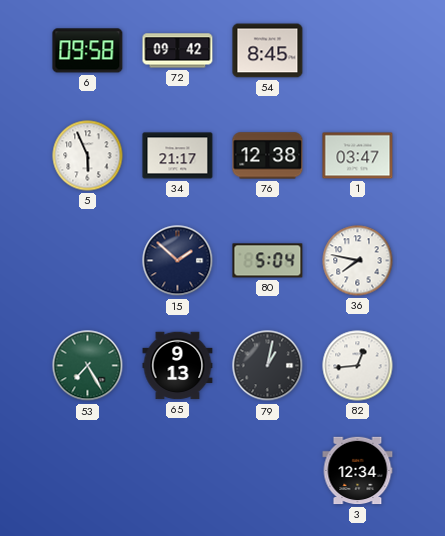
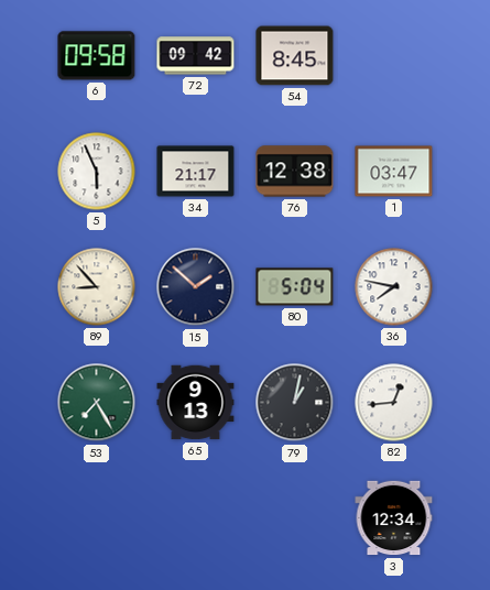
89: none -> 8:53
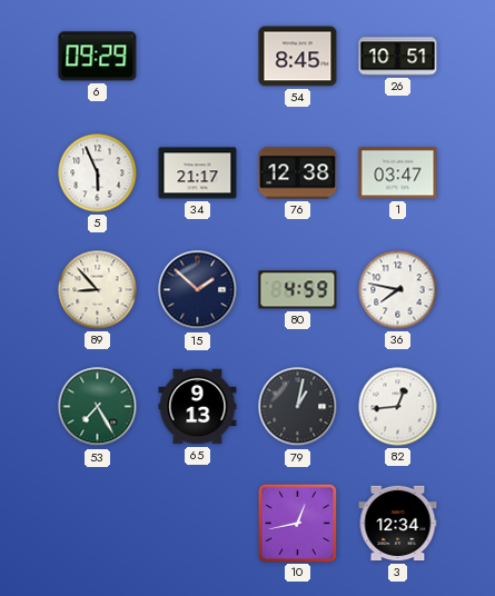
6: 09:58 -> 09:29
72: 09:42 -> none
26: none -> 10:51
80: 5:04 -> 4:59
10: none -> 12:43
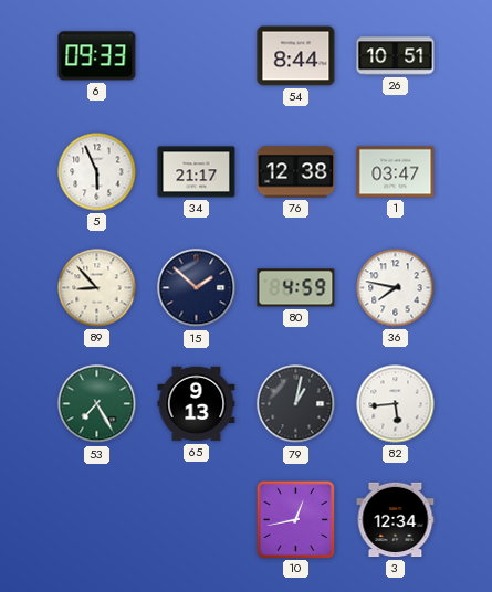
6: 09:29 -> 09:33
54: 8:45 -> 8:44
82: 12:44 -> 5:44
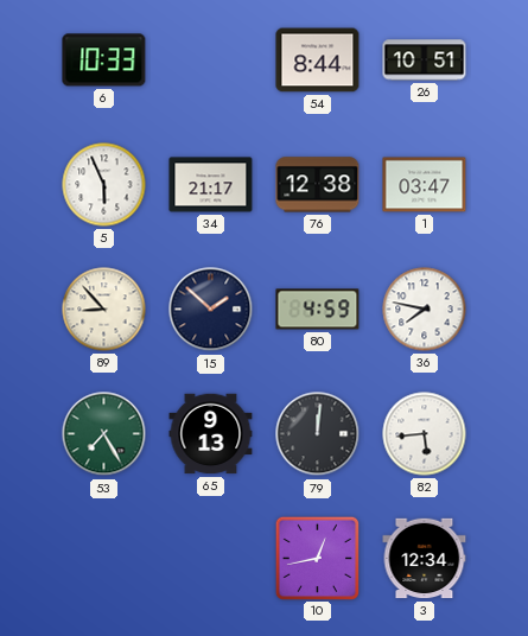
6: 09:33 -> 10:33
79: 1:02 -> 12:01
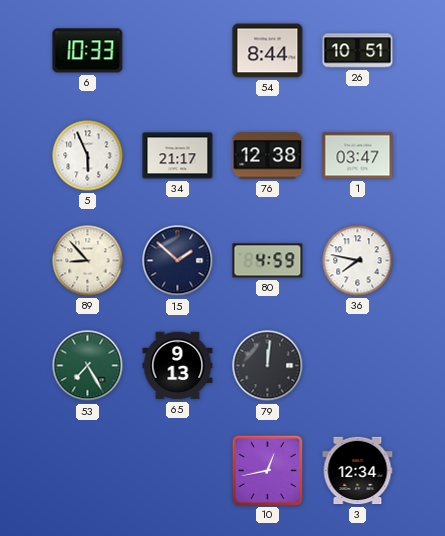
82: 5:44 -> none
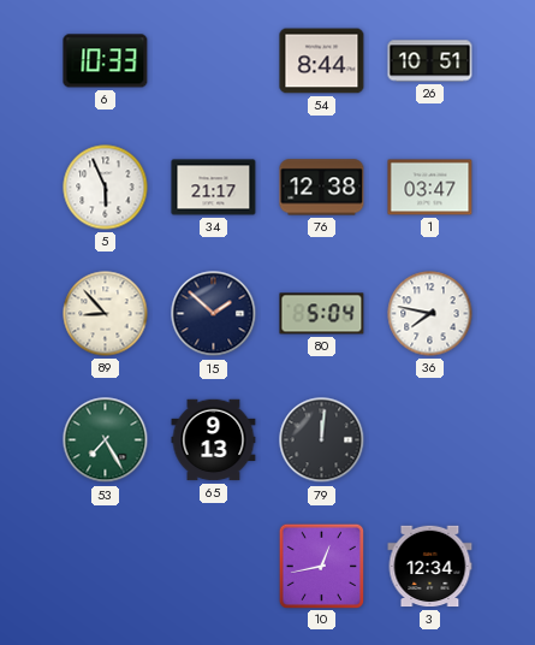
80: 4:59 -> 5:04
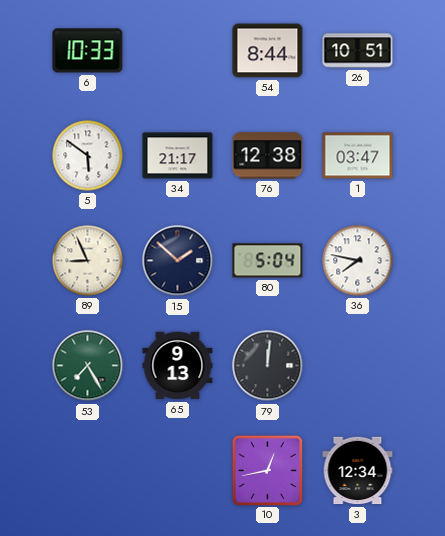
5: 5:56 -> 5:51
89: 8:53 -> 8:56
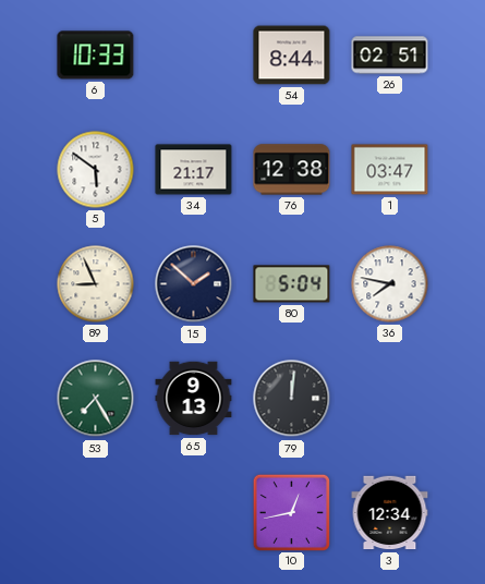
26: 10:51 -> 02:51
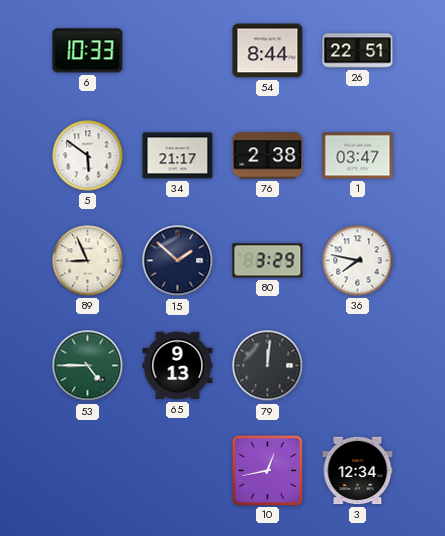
26: 02:51 -> 22:51
76: 12:38 -> 2:38
80: 5:04 -> 3:29
53: 7:25 -> 4:45
